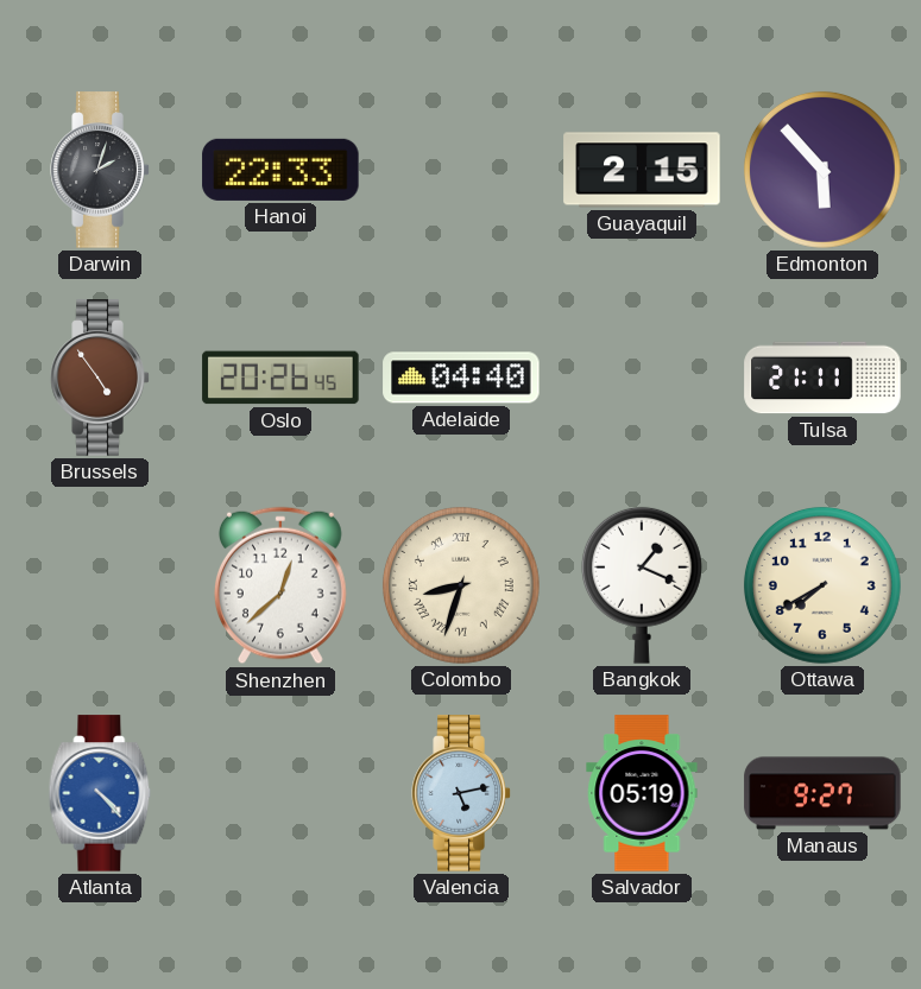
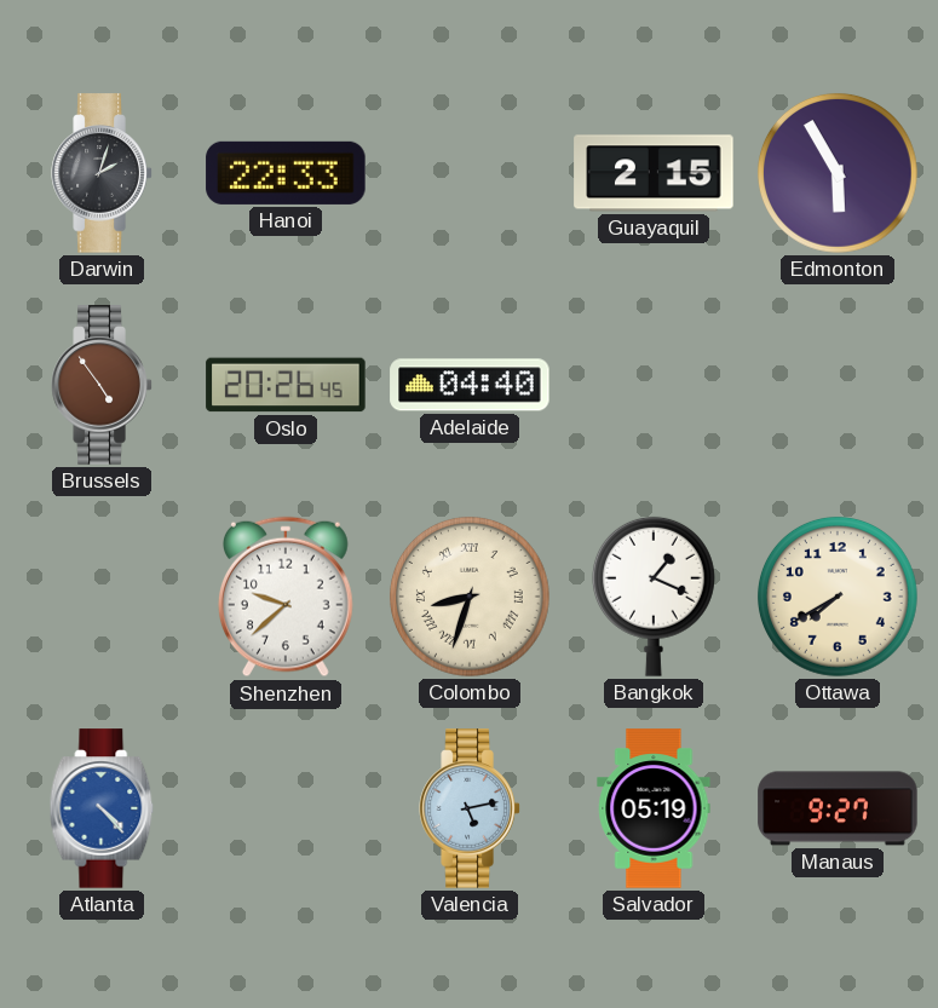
Edmonton: 5:53 -> 5:55
Tulsa: 21:11 -> none
Shenzhen: 12:38 -> 9:38
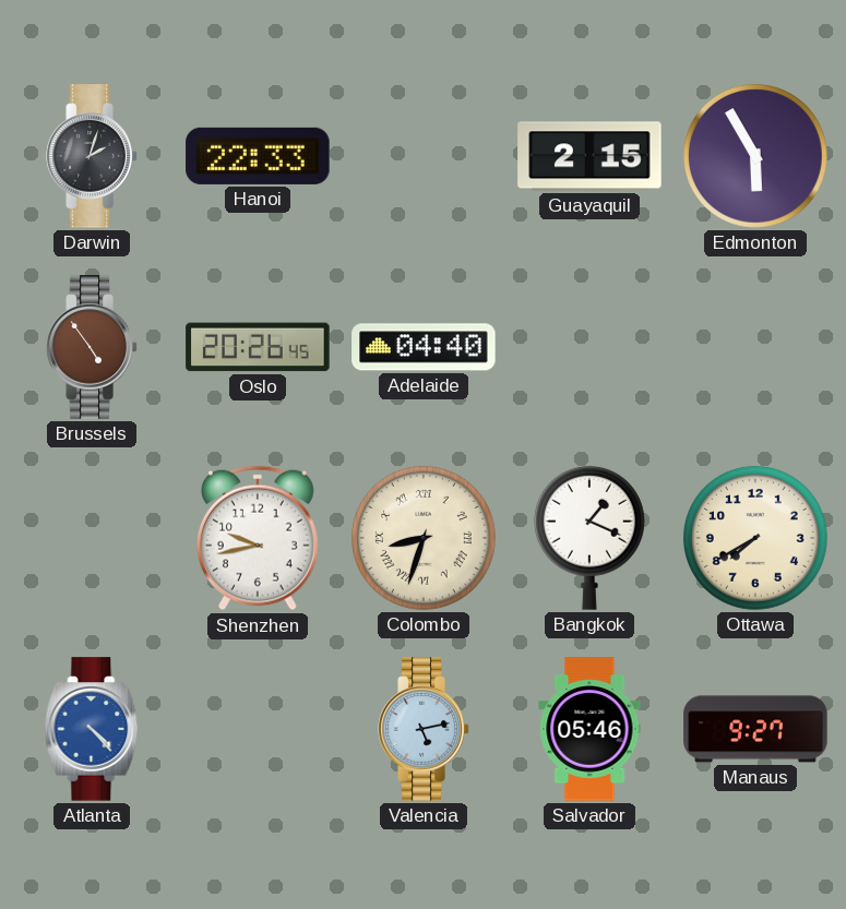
Shenzhen: 9:38 -> 9:43
Salvador: 05:19 -> 05:46
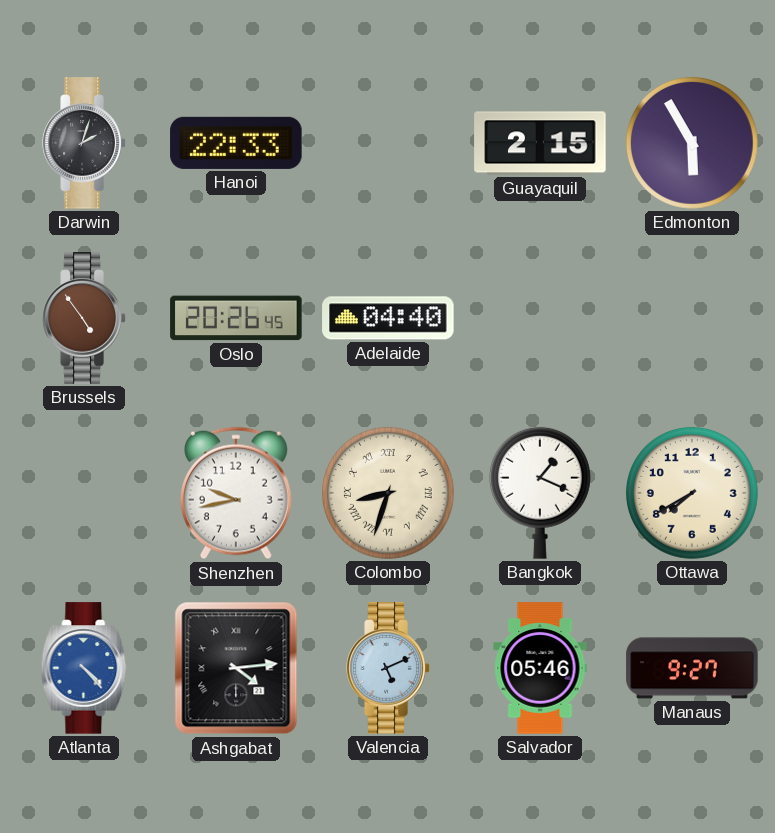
Ashgabat: none -> 4:14
Valencia: 5:13 -> 5:11
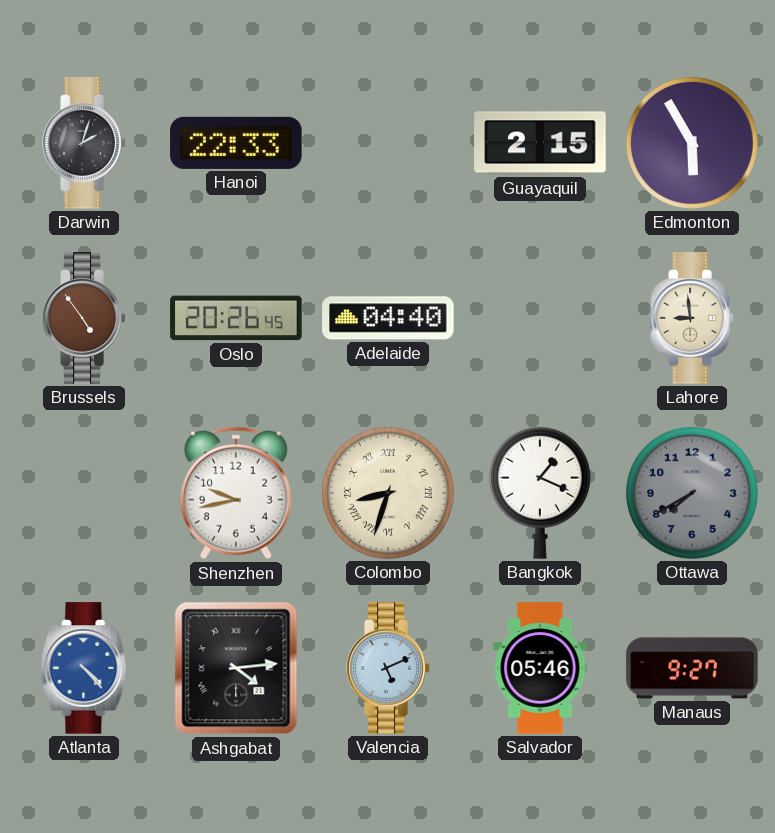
Lahore: none -> 8:59
Ottawa dial: cream -> grey
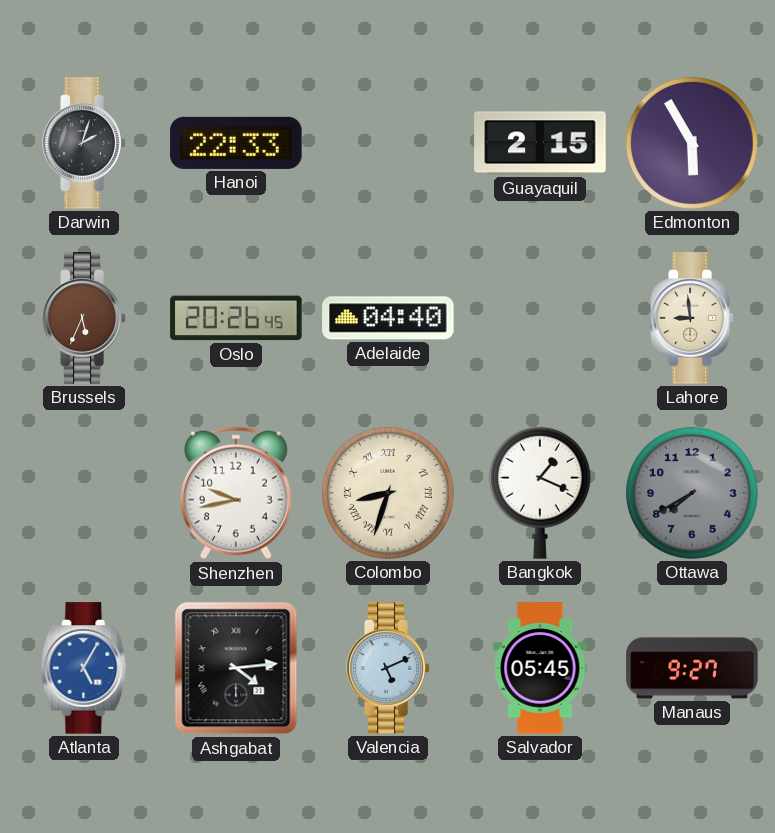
Brussels: 4:54 -> 5:34
Atlanta: 4:23 -> 5:05
Salvador: 05:46 -> 05:45
